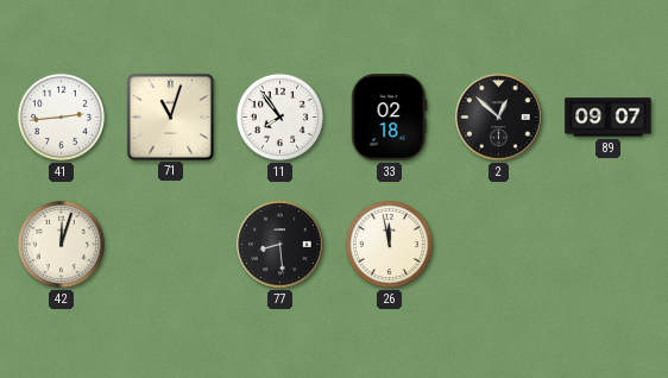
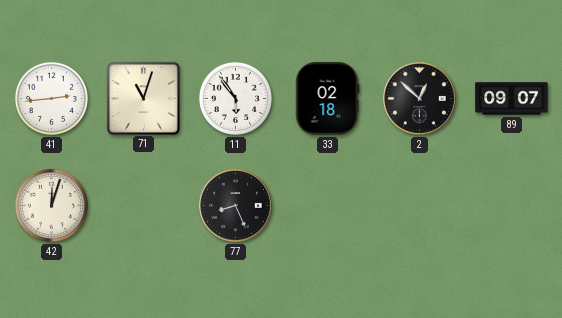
11: 7:54 -> 5:54
77: 8:29 -> 8:26
26: 11:58 -> none
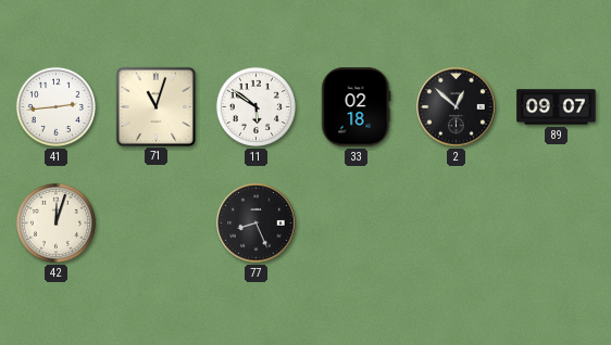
11: 5:54 -> 5:51
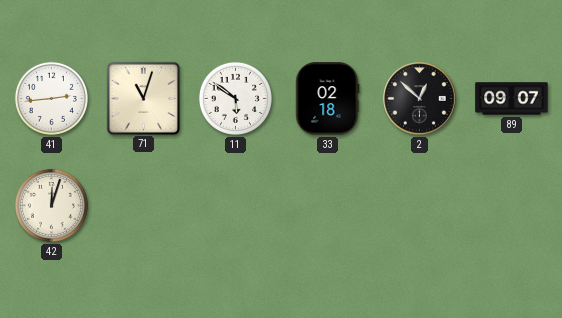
77: 8:26 -> none
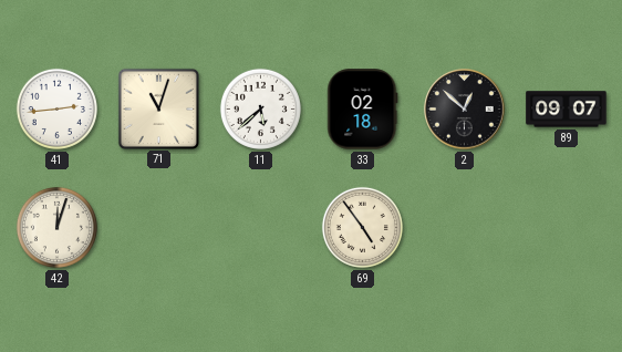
11: 5:51 -> 5:38
69: none -> 4:54
